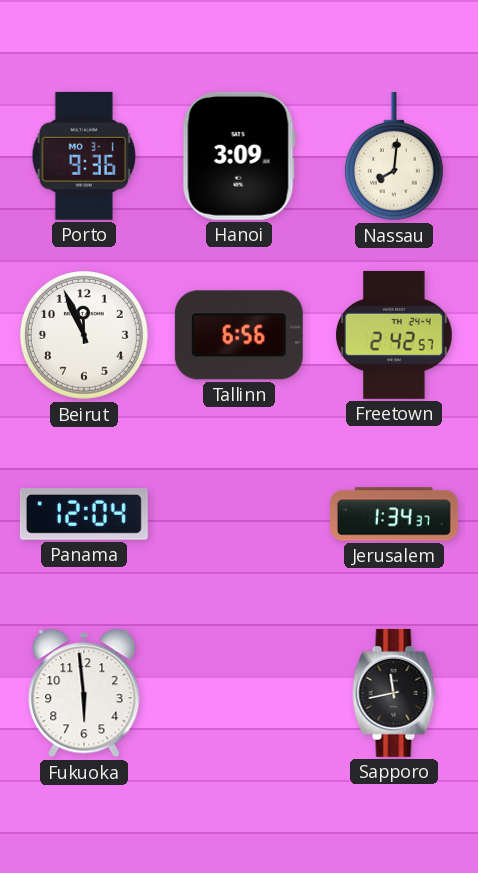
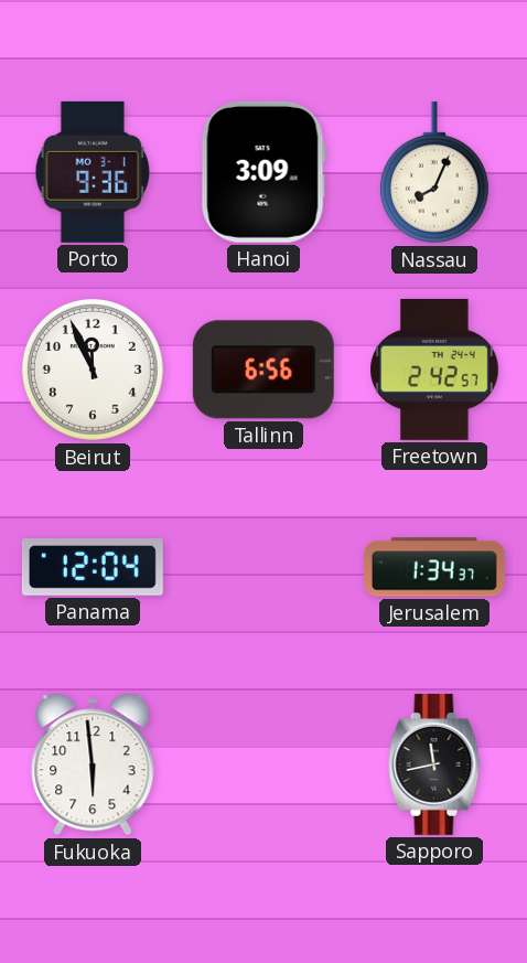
Nassau: 8:01 -> 8:04
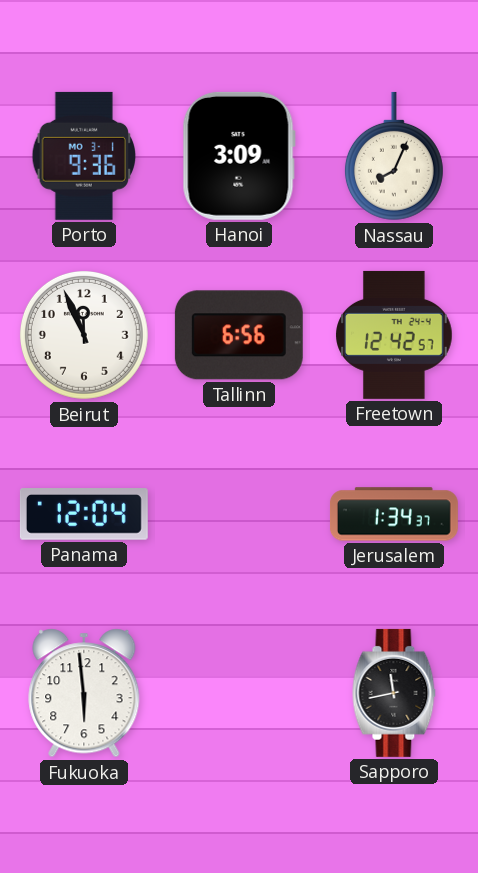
Freetown: 2:42 -> 12:42
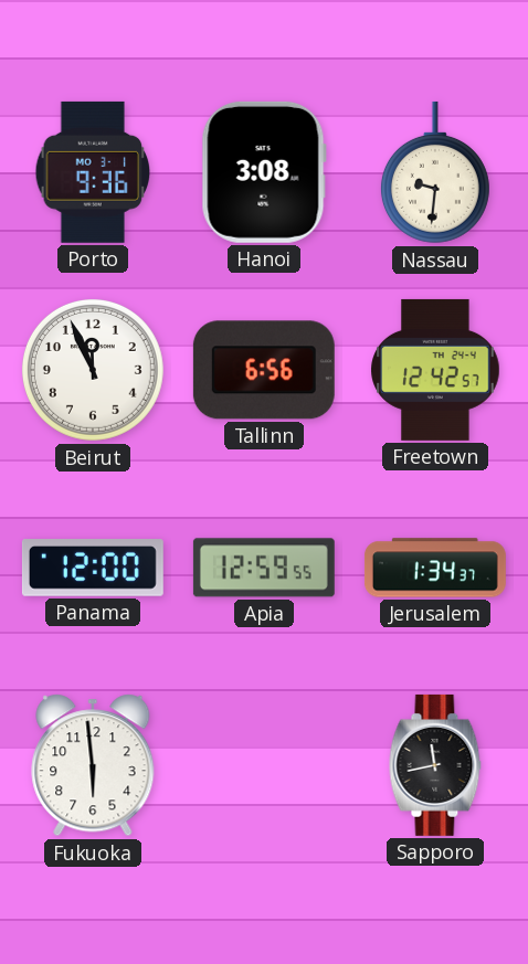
Hanoi: 3:09 -> 3:08
Nassau: 8:04 -> 9:31
Panama: 12:04 -> 12:00
Apia: none -> 12:59
